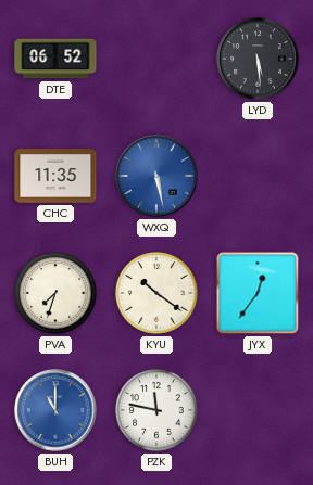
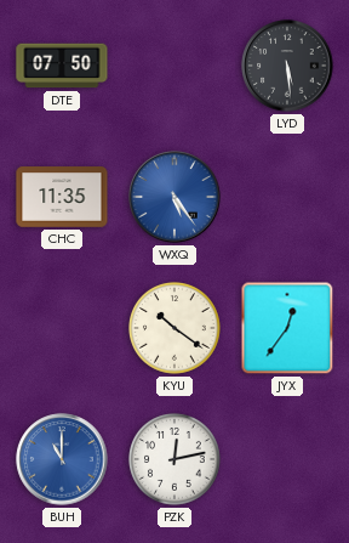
DTE: 06:52 -> 07:50
WXQ: 5:28 -> 5:24
PVA: 7:33 -> none
PZK: 11:47 -> 12:13
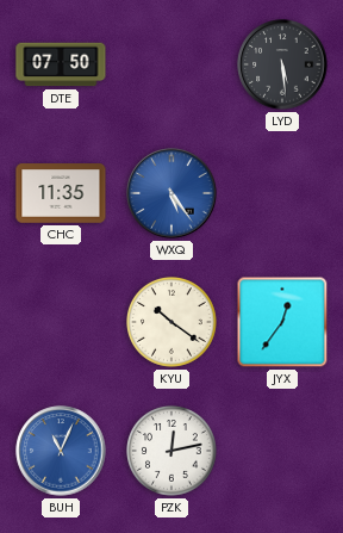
BUH: 11:00 -> 11:04
